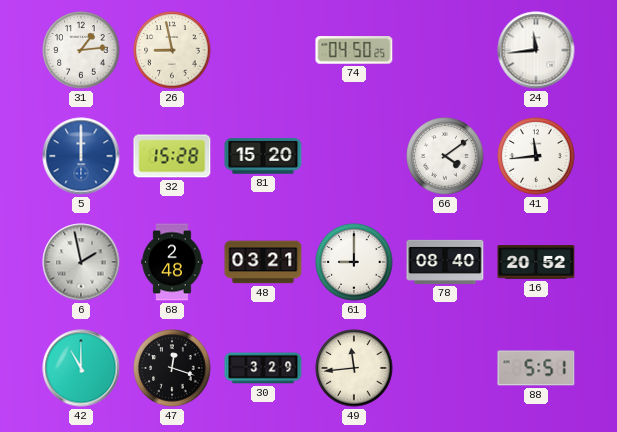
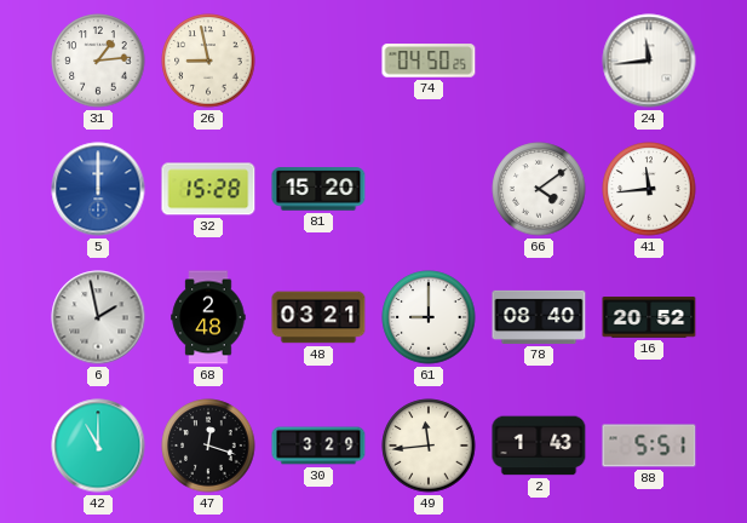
2: none -> 1:43
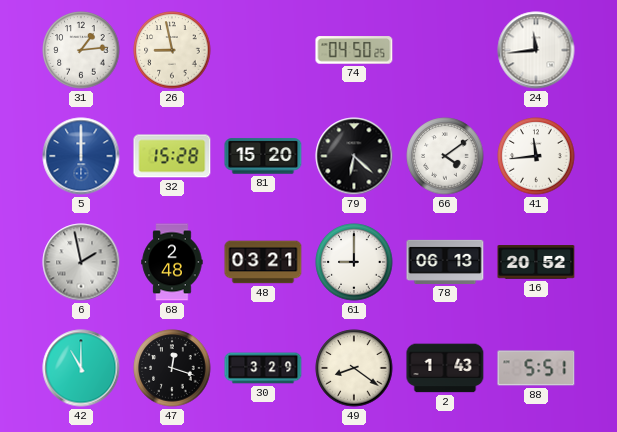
79: none -> 6:22
78: 08:40 -> 06:13
49: 11:44 -> 8:21
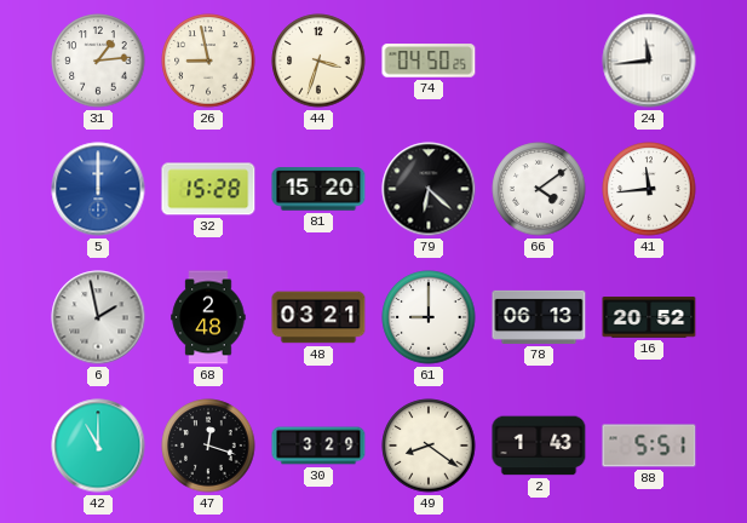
44: none -> 3:33
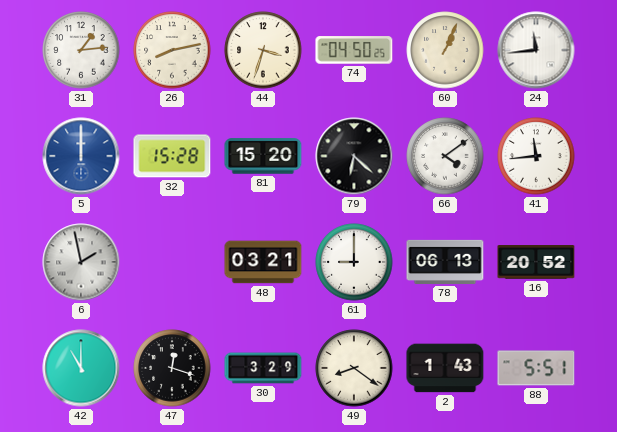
26: 8:58 -> 8:13
60: none -> 1:04
68: 2:48 -> none
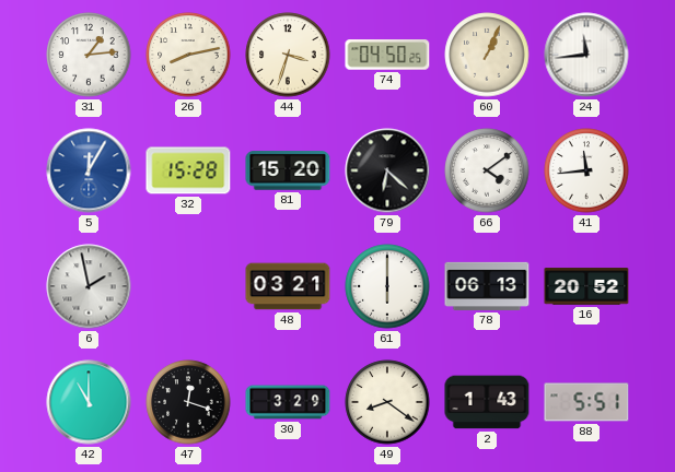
5: 12:00 -> 12:05
61: 9:00 -> 6:00
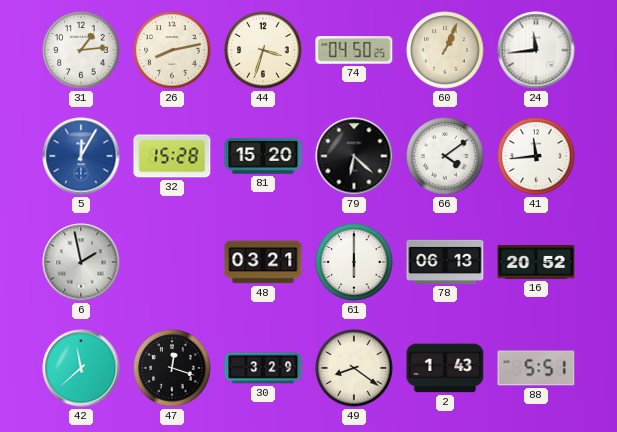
42: 11:00 -> 11:38
